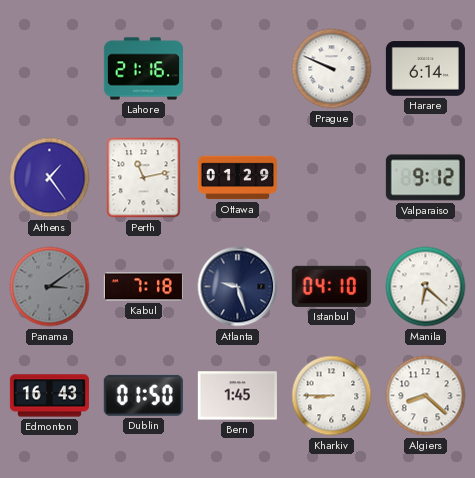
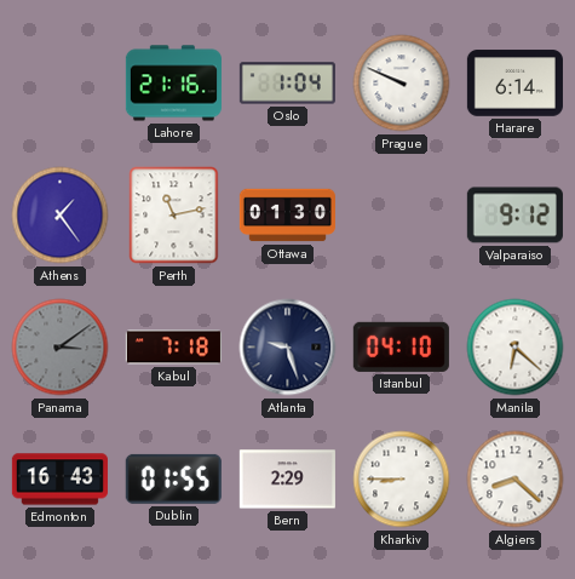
Oslo: none -> 1:04
Ottawa: 01:29 -> 01:30
Dublin: 01:50 -> 01:55
Bern: 1:45 -> 2:29
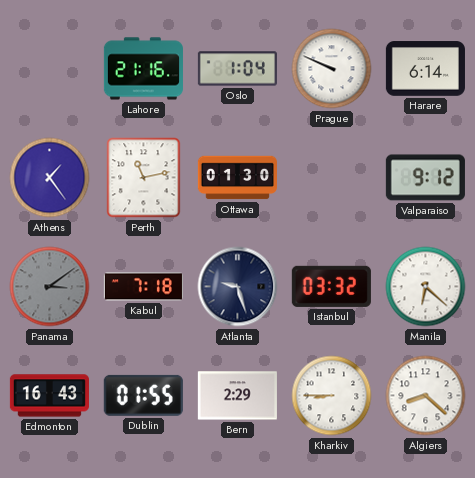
Istanbul: 04:10 -> 03:32
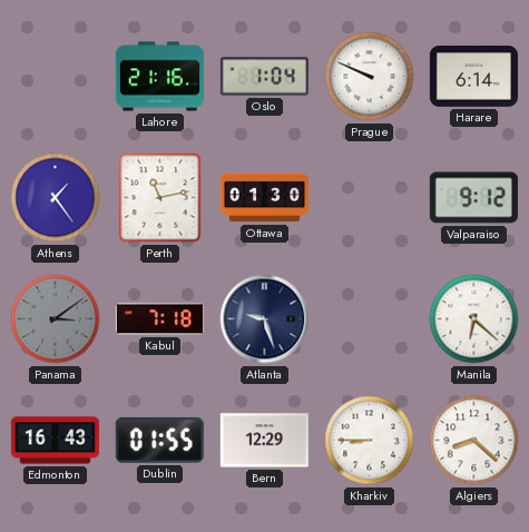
Istanbul: 03:32 -> none
Bern: 2:29 -> 12:29
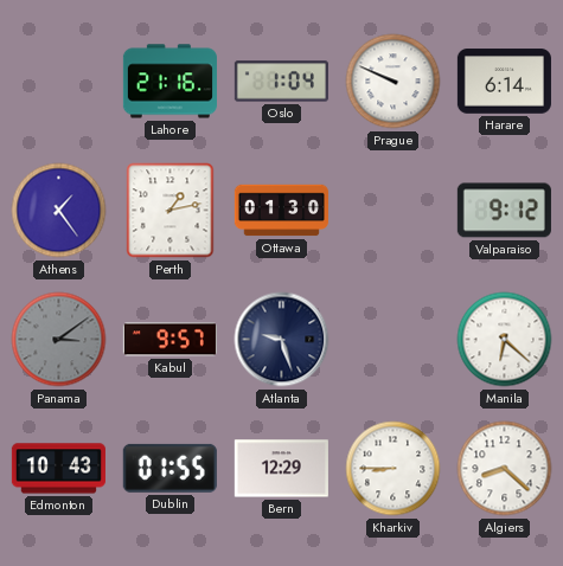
Perth: 11:13 -> 1:13
Kabul: 7:18 -> 9:57
Edmonton: 16:43 -> 10:43
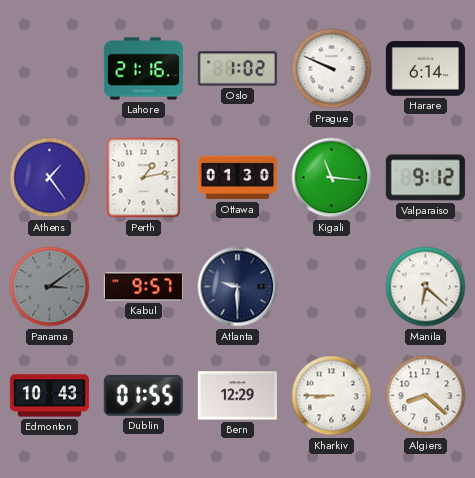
Oslo: 1:04 -> 1:02
Kigali: none -> 11:16
Atlanta: 9:27 -> 9:30
